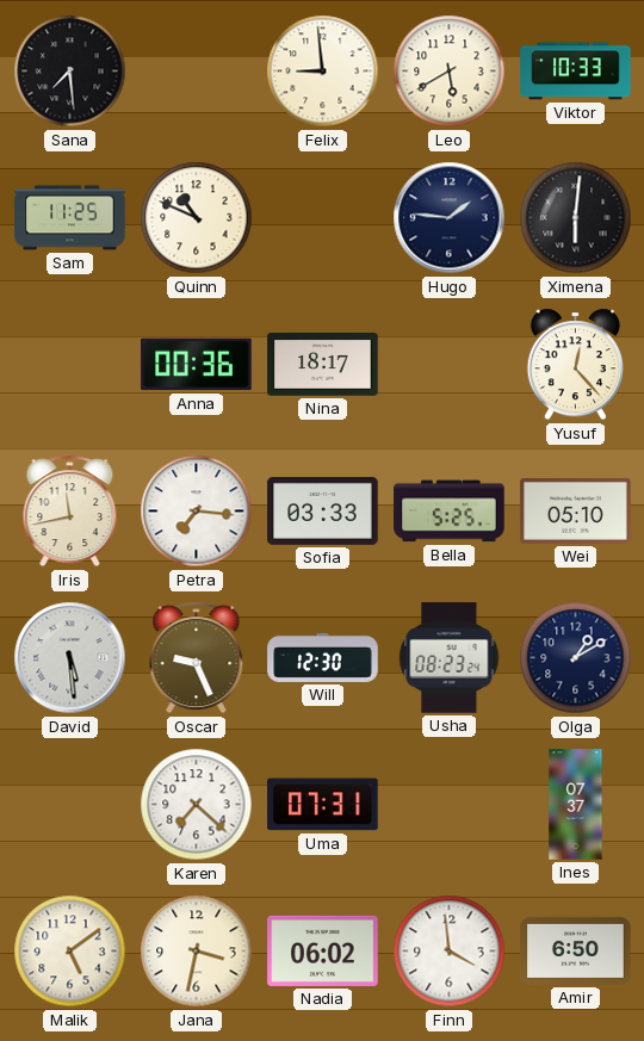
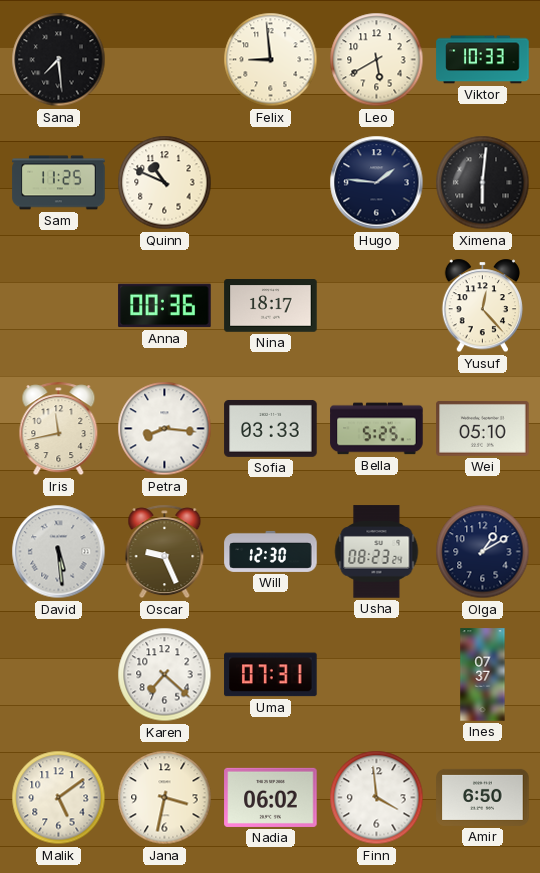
Petra: 7:16 -> 8:16
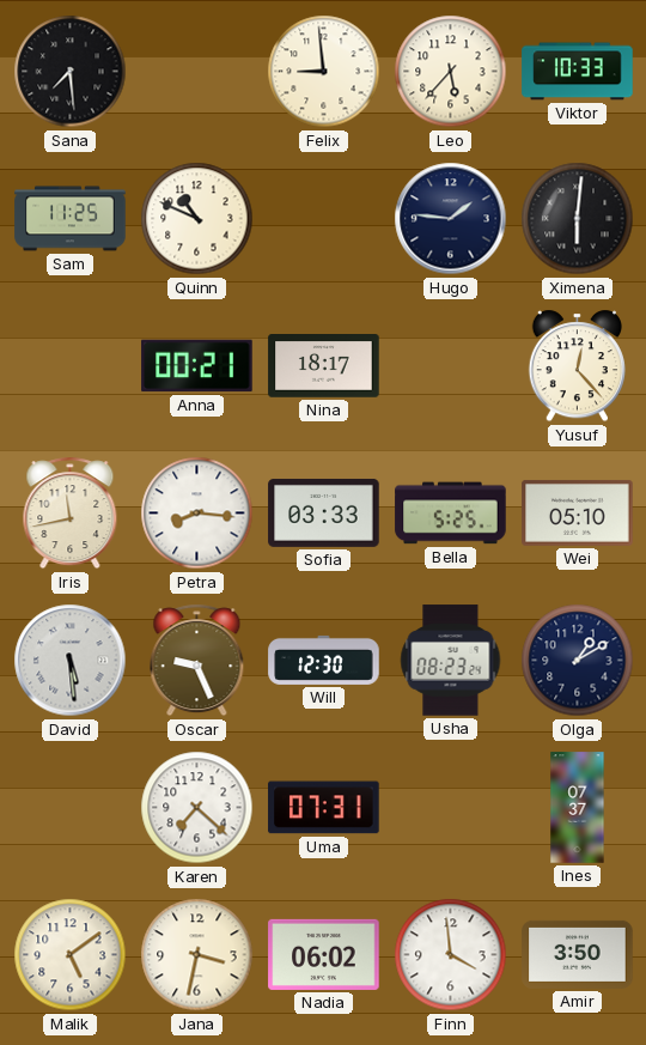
Leo: 5:40 -> 5:37
Anna: 00:36 -> 00:21
Amir: 6:50 -> 3:50
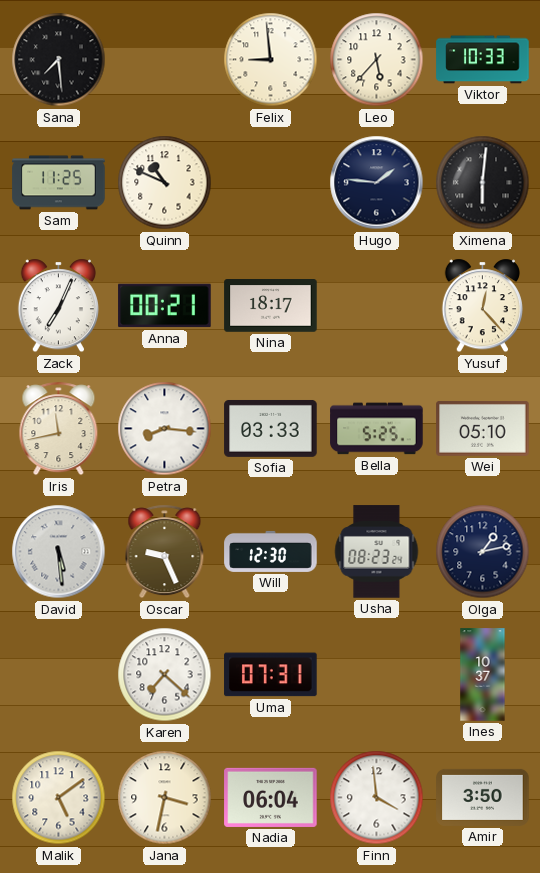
Zack: none -> 7:04
Olga: 1:10 -> 1:13
Ines: 07:37 -> 10:37
Nadia: 06:02 -> 06:04
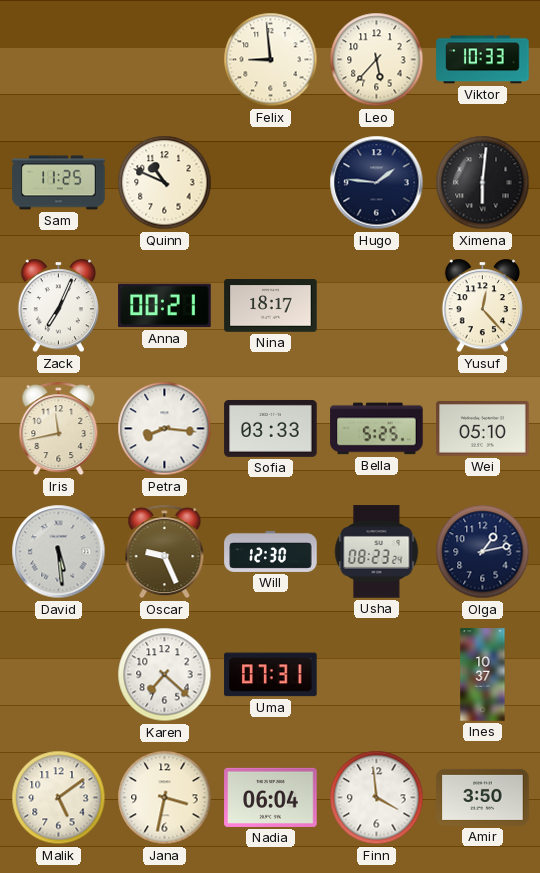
Sana: 7:29 -> none
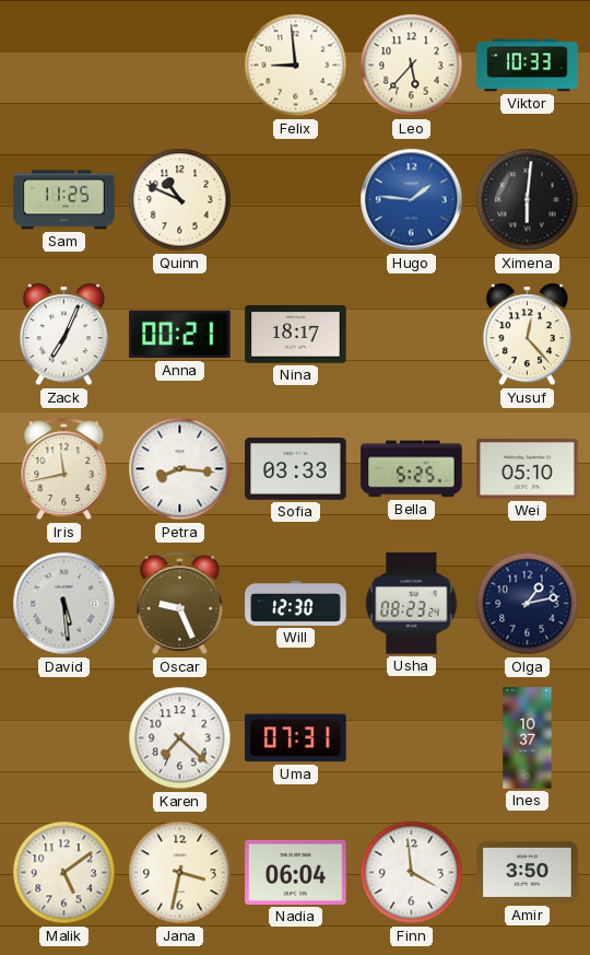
Hugo dial: navy -> blue
